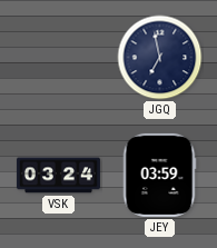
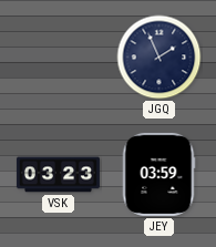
JGQ: 6:58 -> 1:56
VSK: 03:24 -> 03:23
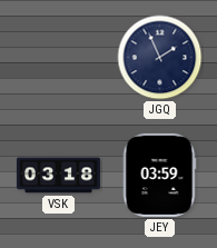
VSK: 03:23 -> 03:18
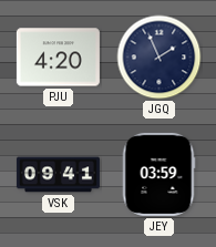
PJU: none -> 4:20
VSK: 03:18 -> 09:41
